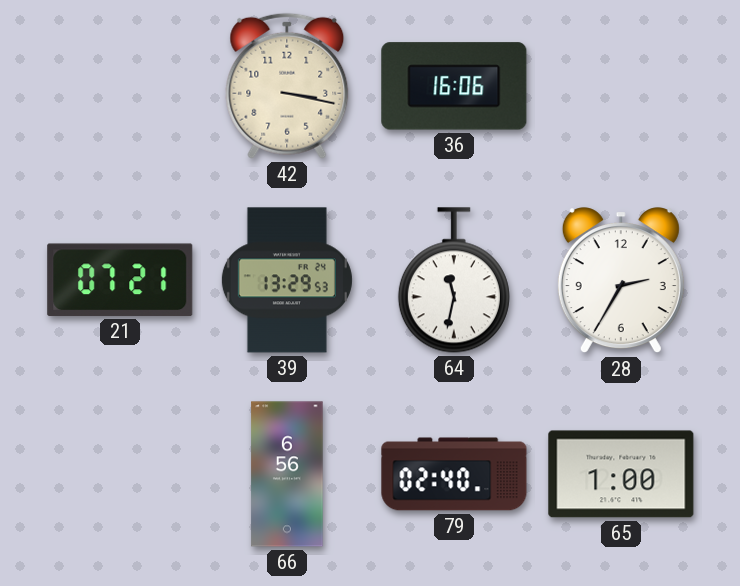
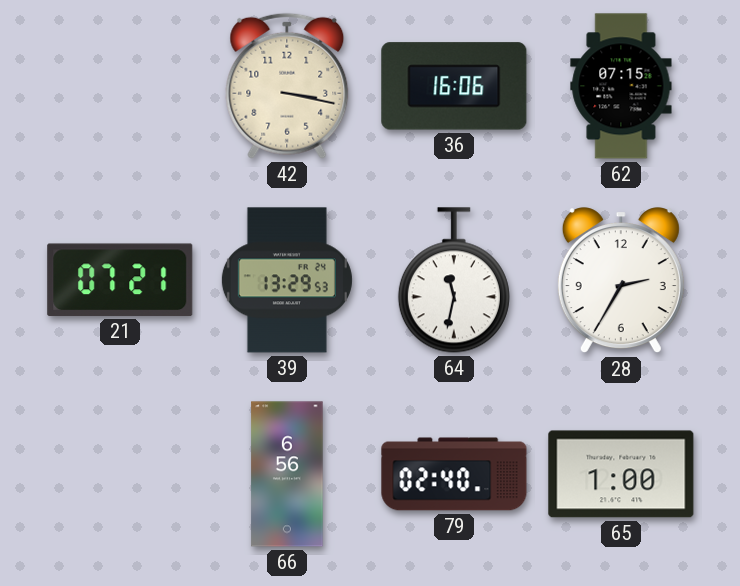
62: none -> 07:15
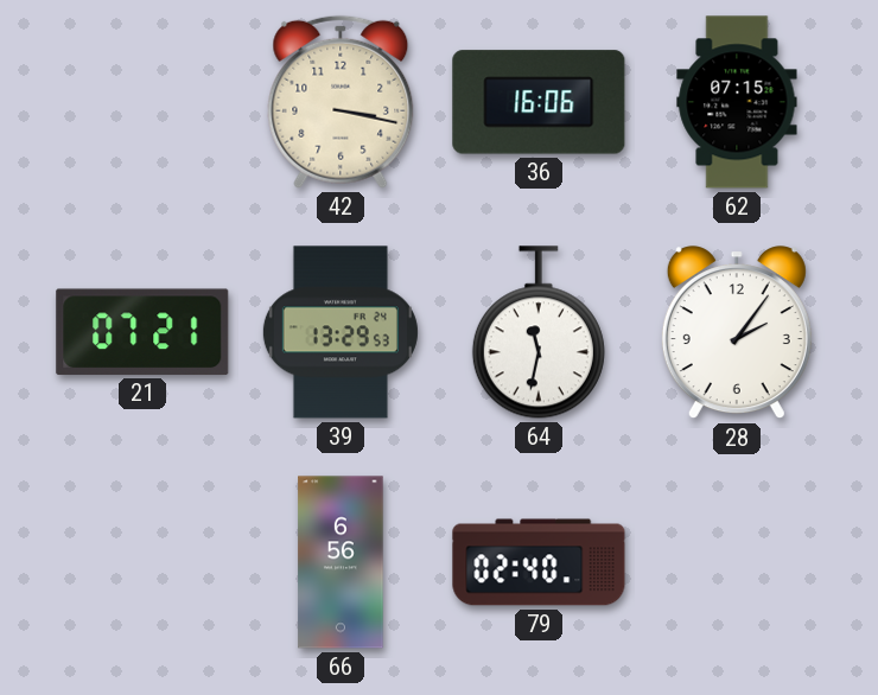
28: 2:35 -> 2:06
65: 1:00 -> none
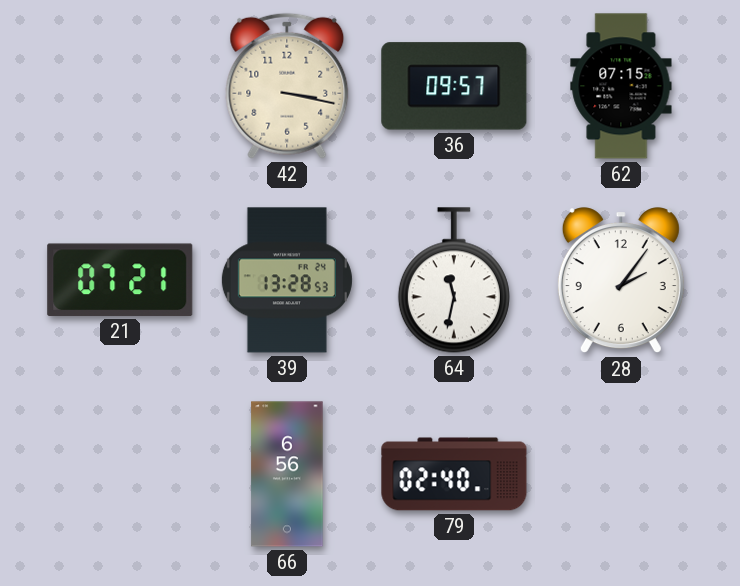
36: 16:06 -> 09:57
39: 13:29 -> 13:28
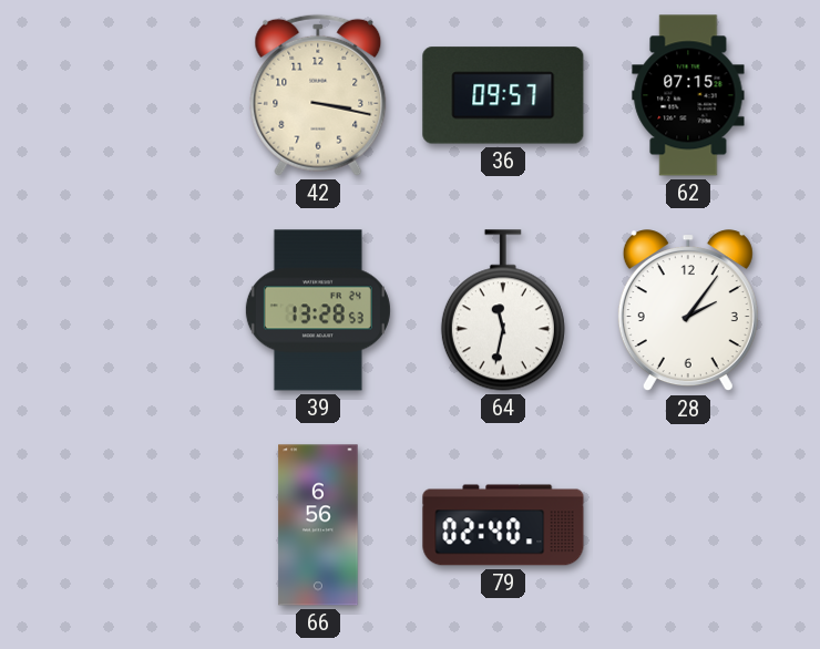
21: 07:21 -> none
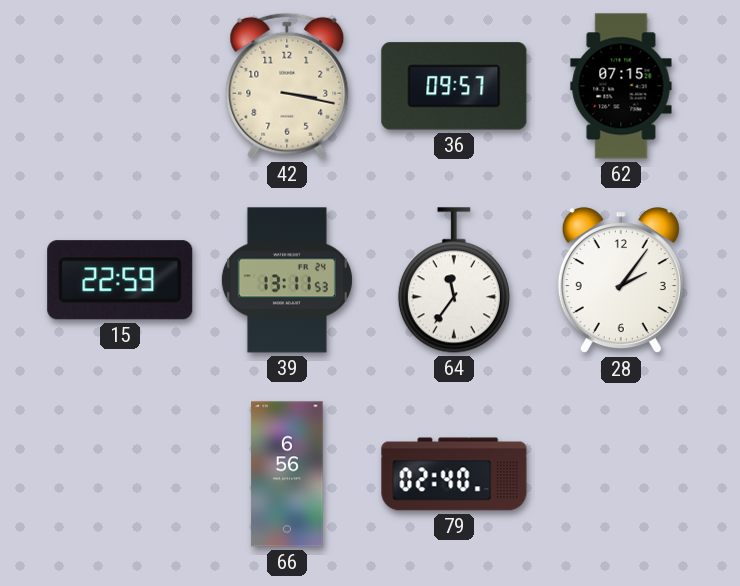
15: none -> 22:59
39: 13:28 -> 13:11
64: 11:32 -> 11:36
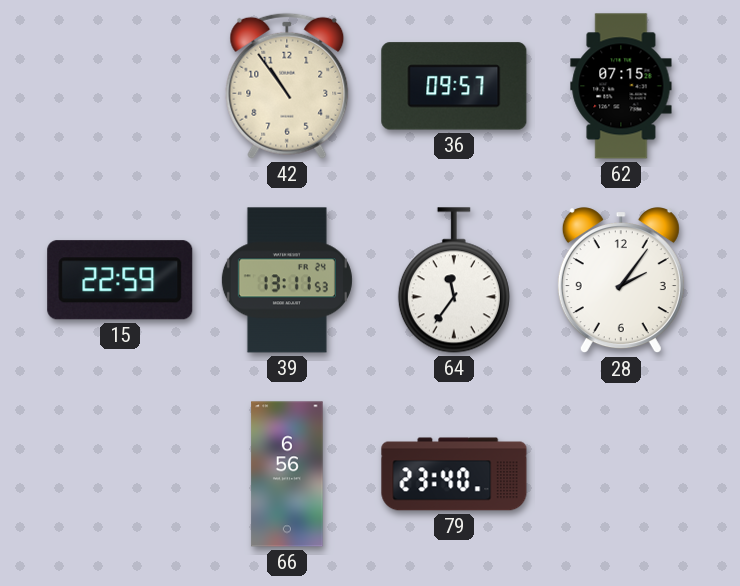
42: 3:17 -> 10:54
79: 02:40 -> 23:40
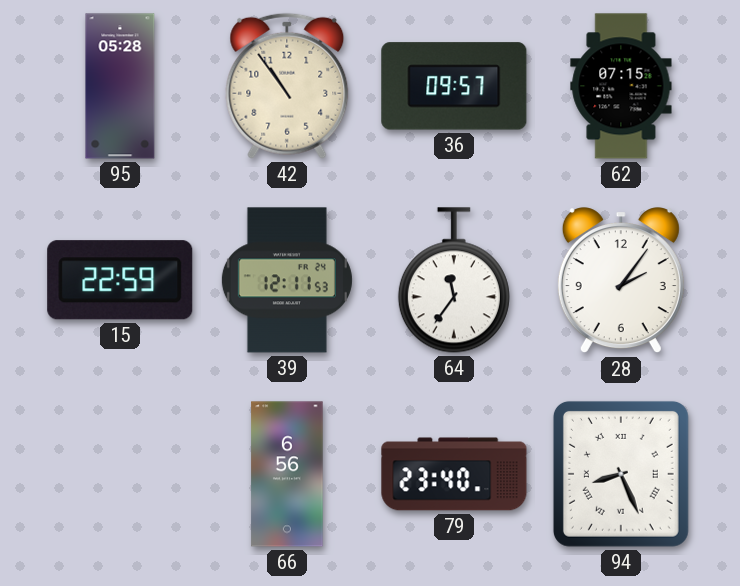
95: none -> 05:28
39: 13:11 -> 12:11
94: none -> 8:26
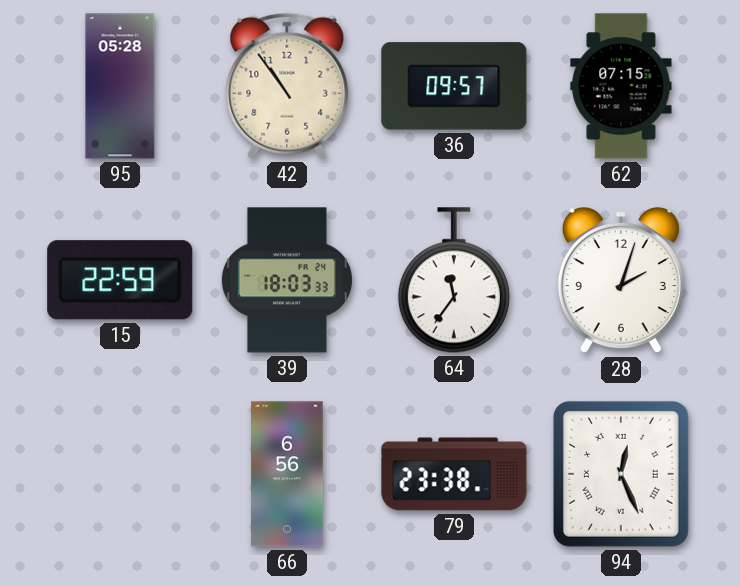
39: 12:11 -> 18:03
28: 2:06 -> 2:03
79: 23:40 -> 23:38
94: 8:26 -> 12:26
